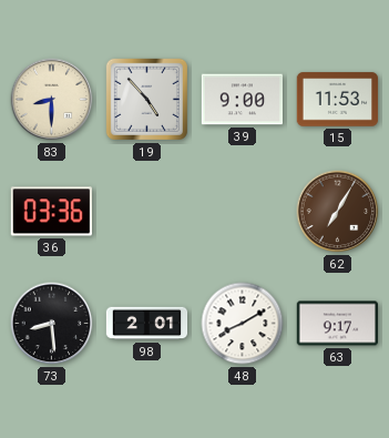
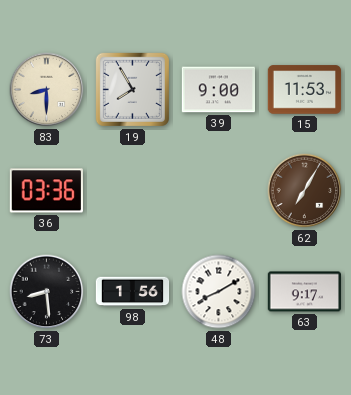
19: 4:53 -> 7:55
98: 2:01 -> 1:56
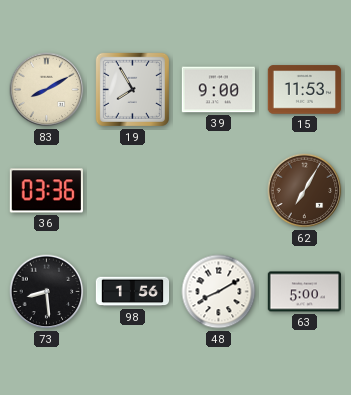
83: 8:30 -> 8:10
63: 9:17 -> 5:00
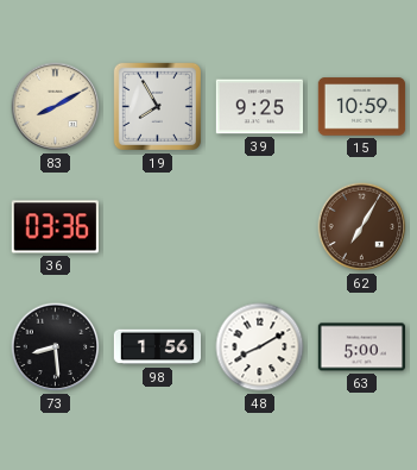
39: 9:00 -> 9:25
15: 11:53 -> 10:59
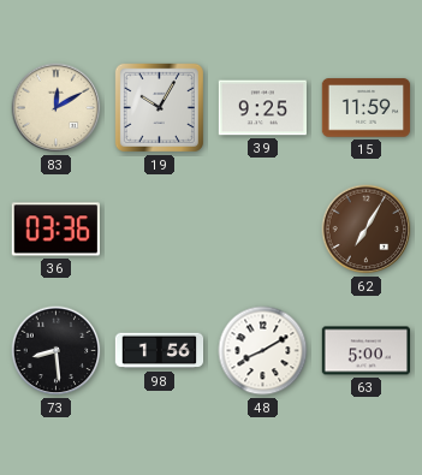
83: 8:10 -> 12:10
19: 7:55 -> 10:05
15: 10:59 -> 11:59
